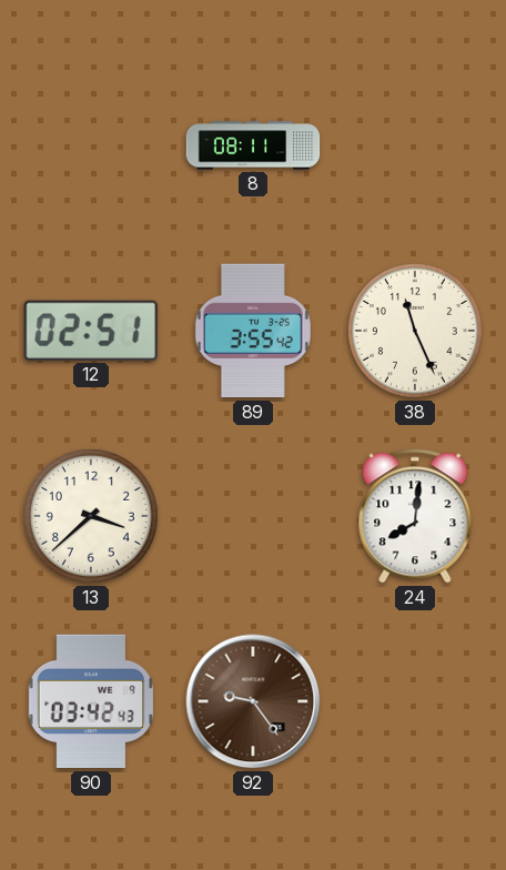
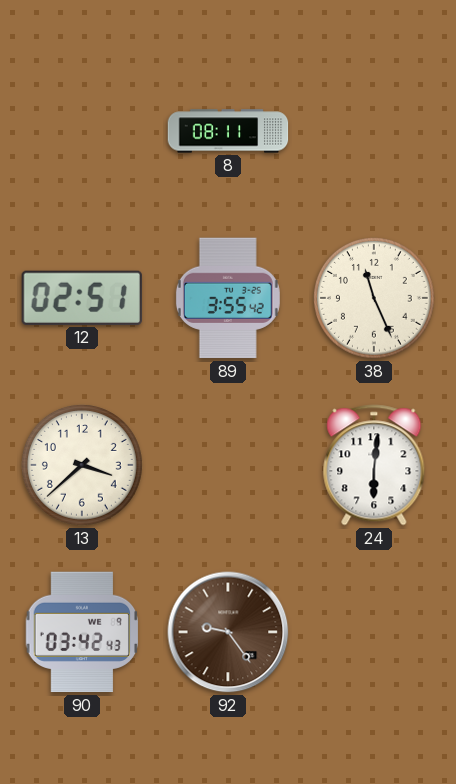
24: 8:01 -> 6:01
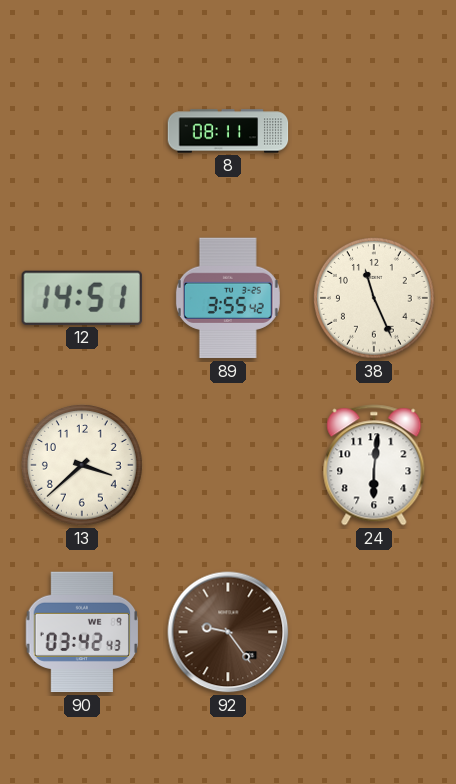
12: 02:51 -> 14:51
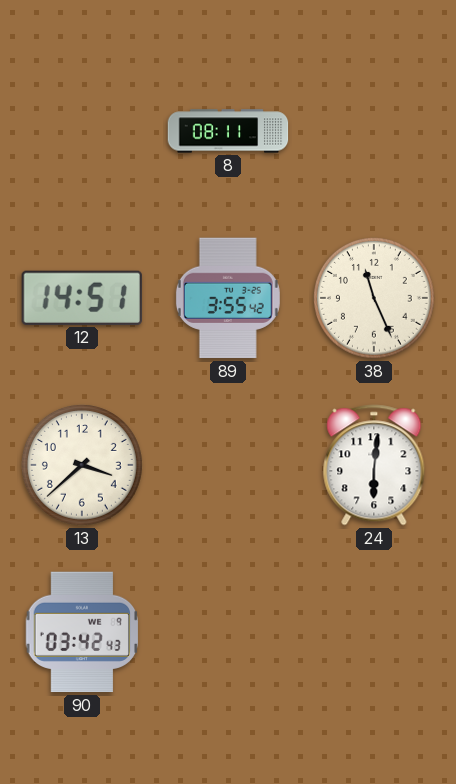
92: 9:24 -> none
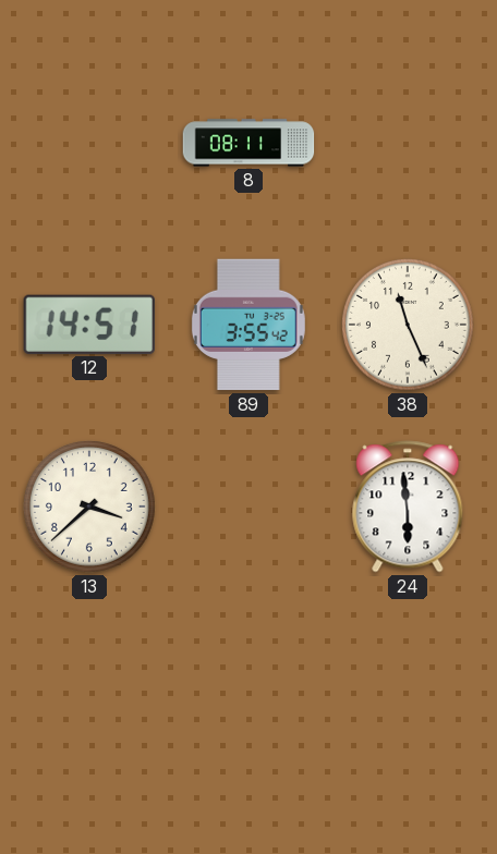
24: 6:01 -> 5:59
90: 03:42 -> none
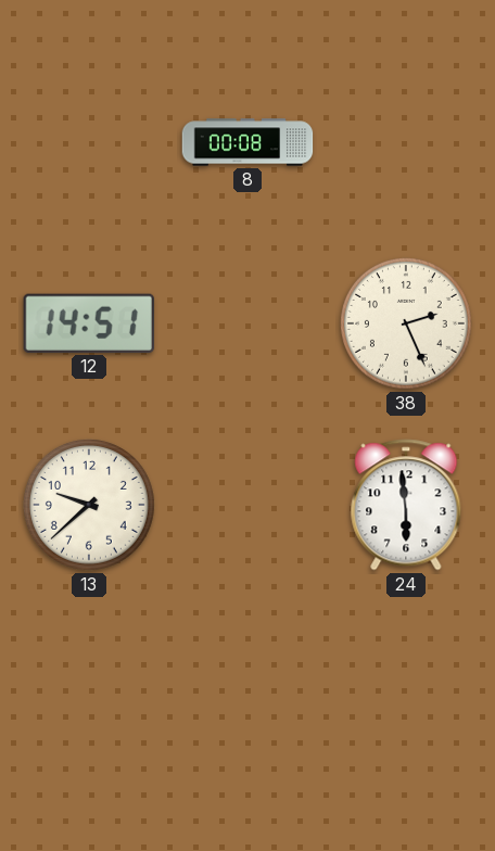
8: 08:11 -> 00:08
89: 3:55 -> none
38: 11:26 -> 2:26
13: 3:38 -> 9:38
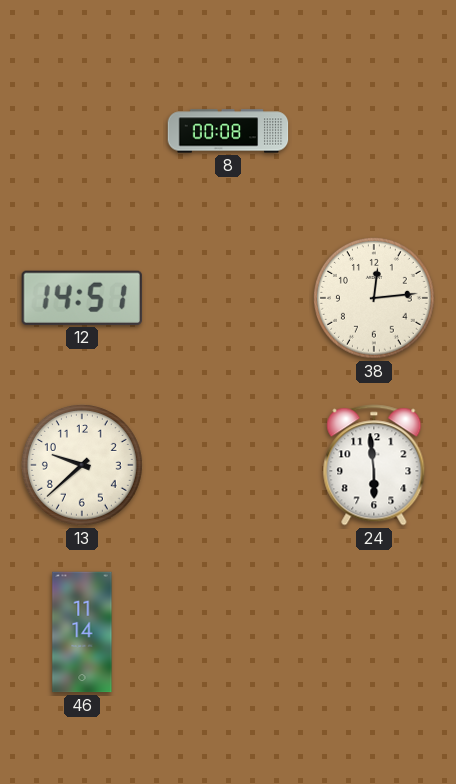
38: 2:26 -> 12:14
46: none -> 11:14
